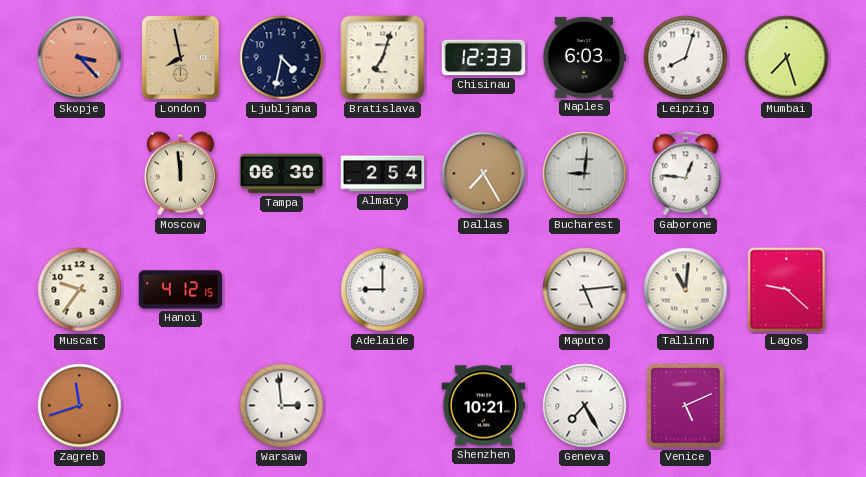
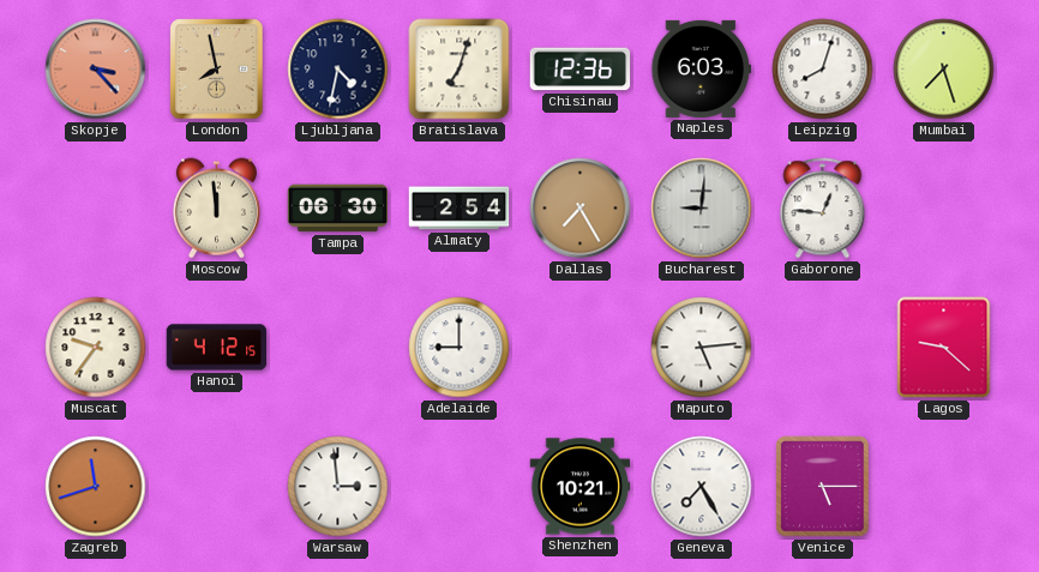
Chisinau: 12:33 -> 12:36
Tallinn: 11:01 -> none
Venice: 5:11 -> 5:15
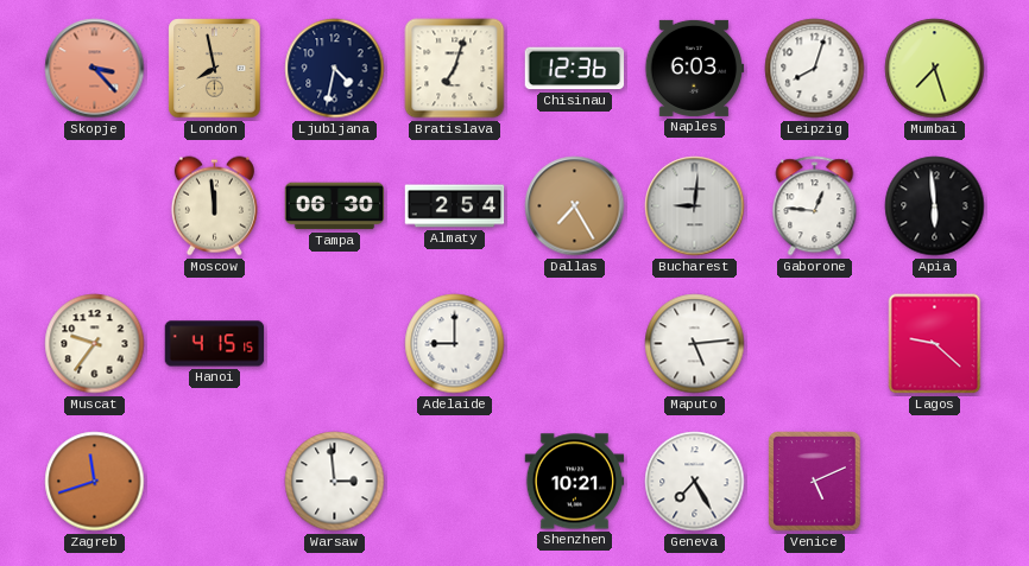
Apia: none -> 5:59
Hanoi: 4:12 -> 4:15
Venice: 5:15 -> 5:11
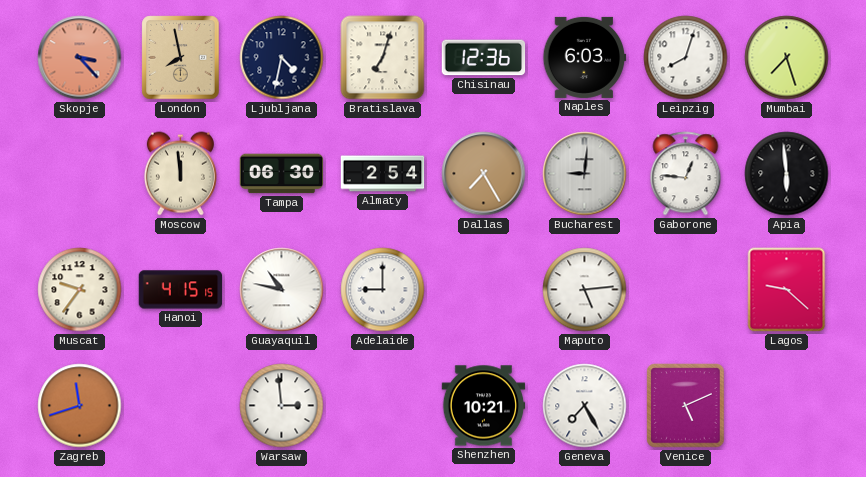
Guayaquil: none -> 10:47
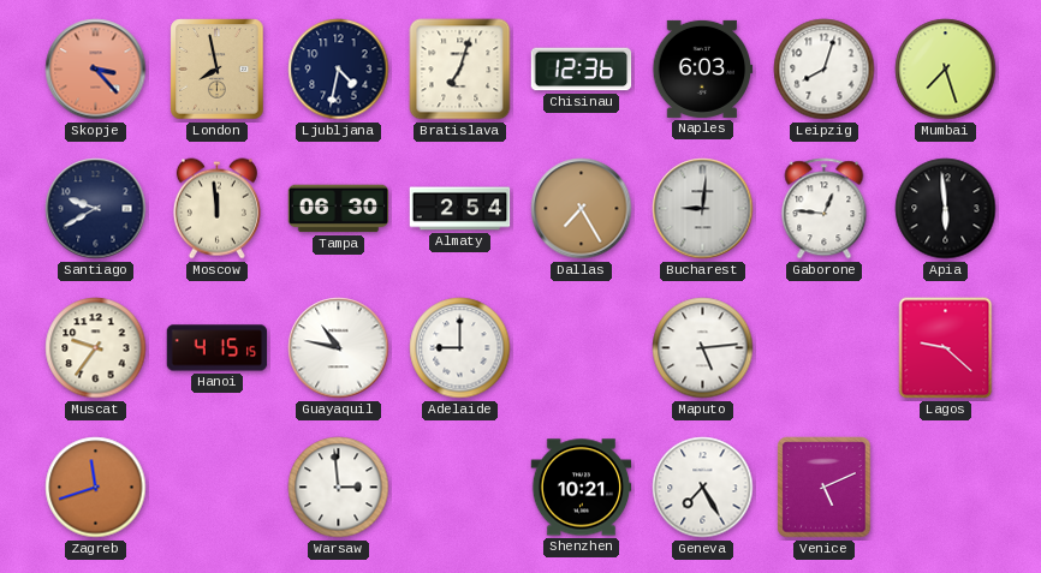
Santiago: none -> 9:40
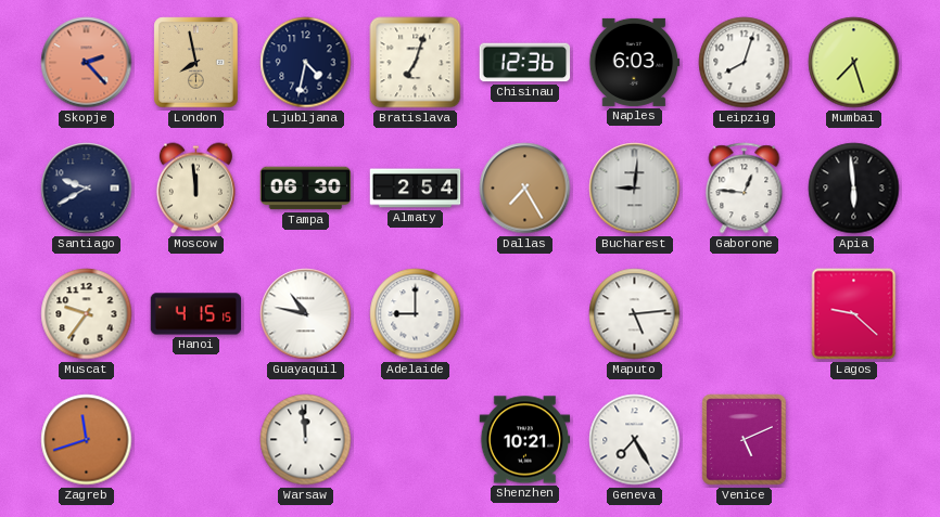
Skopje: 3:23 -> 2:23
Warsaw: 2:59 -> 11:59
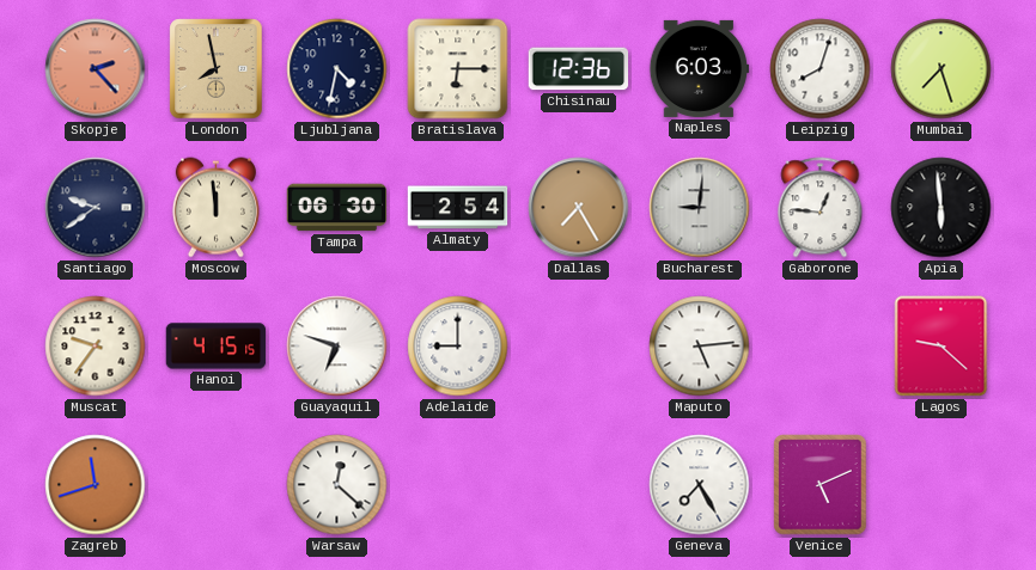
Bratislava: 7:03 -> 6:15
Santiago: 9:40 -> 9:39
Guayaquil: 10:47 -> 6:48
Warsaw: 11:59 -> 12:22
Shenzhen: 10:21 -> none
